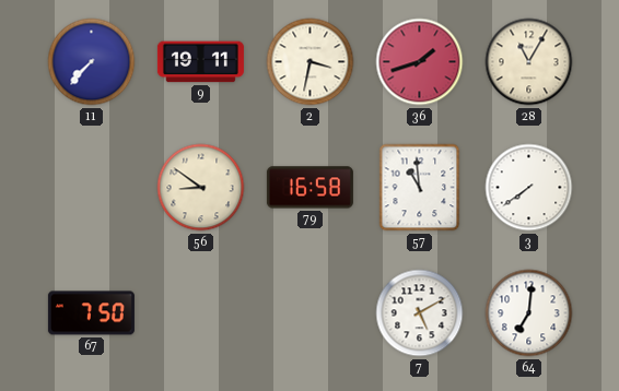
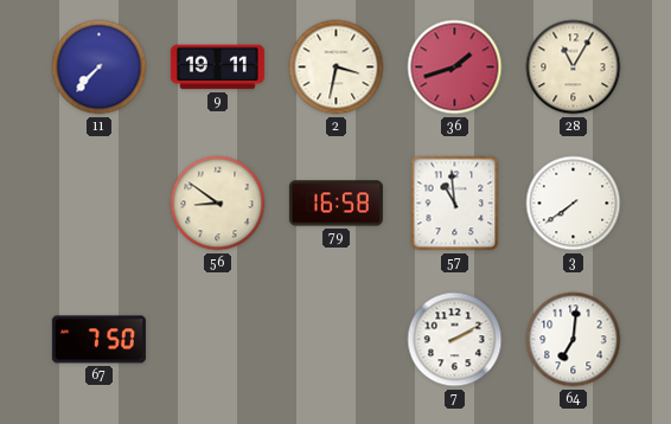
7: 5:10 -> 2:10
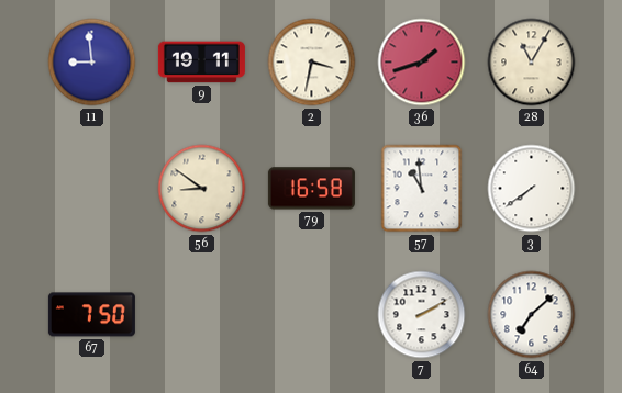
11: 7:37 -> 8:59
64: 7:01 -> 7:08
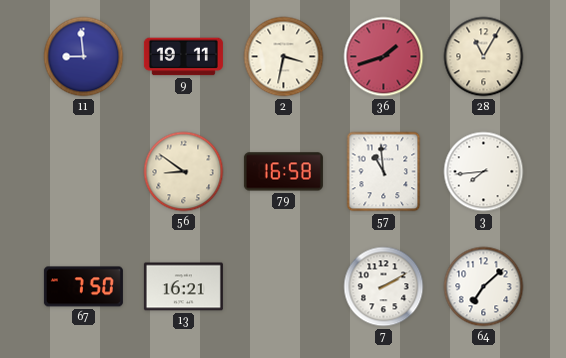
3: 7:39 -> 7:44
13: none -> 16:21
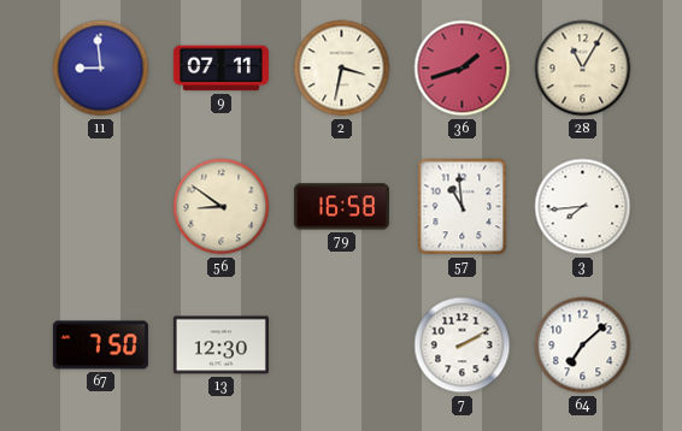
9: 19:11 -> 07:11
13: 16:21 -> 12:30
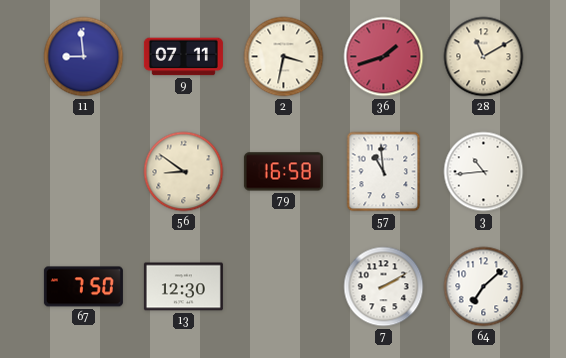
28: 11:05 -> 11:10
3: 7:44 -> 10:44
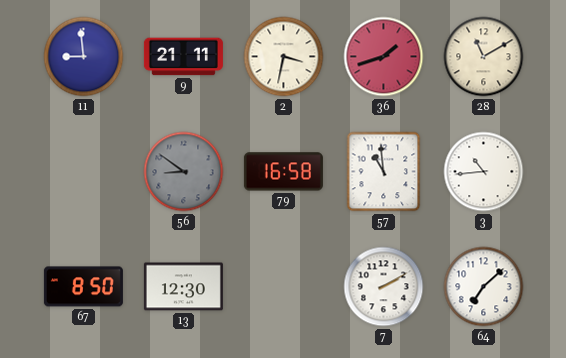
9: 07:11 -> 21:11
56 dial: cream -> grey
67: 7:50 -> 8:50
